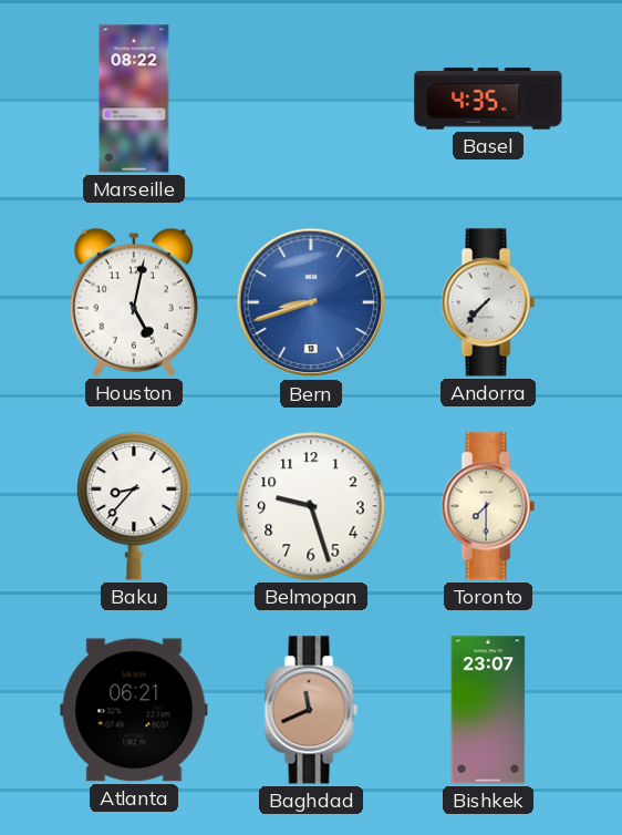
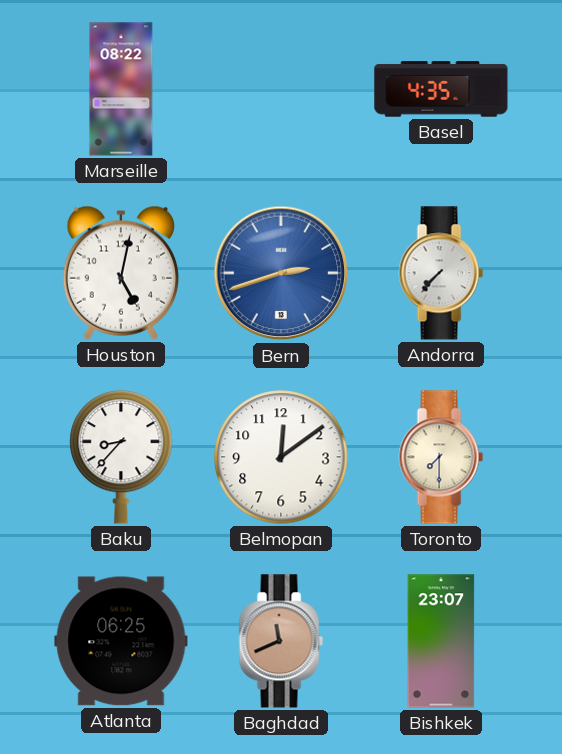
Bern: 8:42 -> 2:42
Belmopan: 9:27 -> 12:09
Atlanta: 06:21 -> 06:25
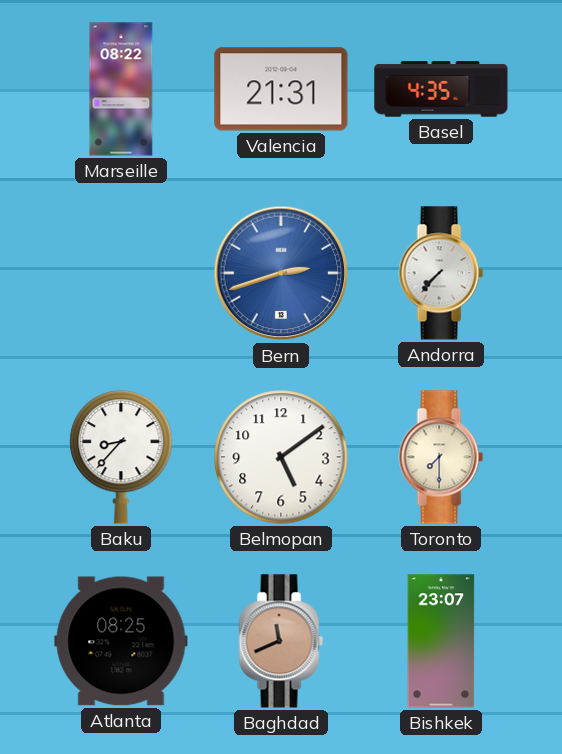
Valencia: none -> 21:31
Houston: 5:02 -> none
Belmopan: 12:09 -> 5:09
Atlanta: 06:25 -> 08:25
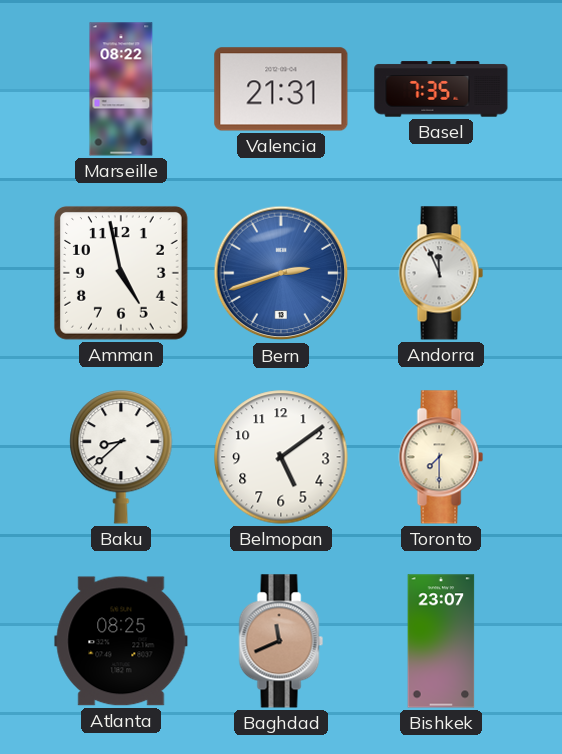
Basel: 4:35 -> 7:35
Amman: none -> 4:58
Andorra: 7:37 -> 11:56
Baku: 8:37 -> 8:38
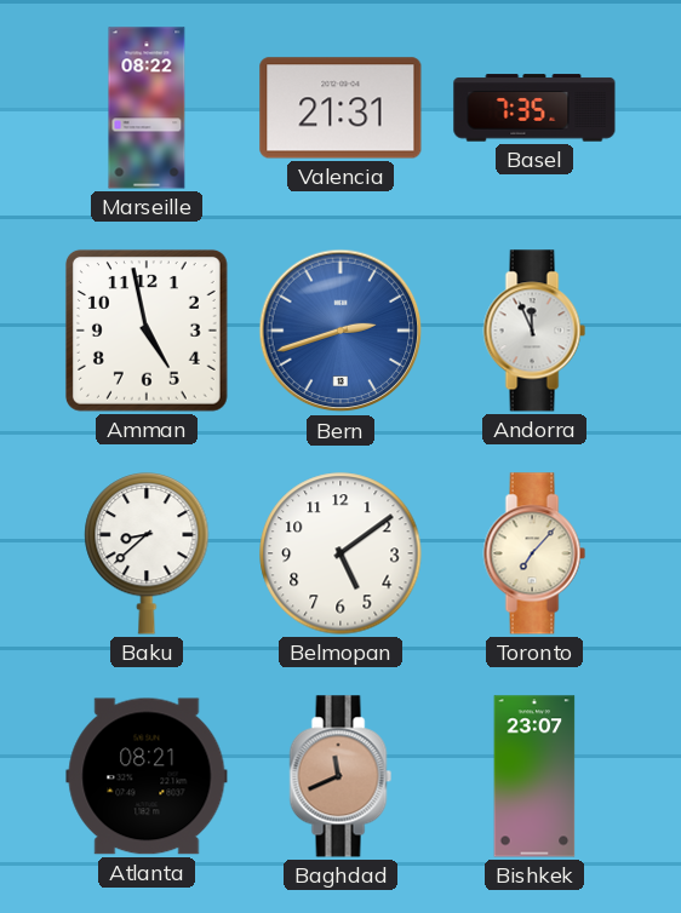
Toronto: 7:30 -> 7:07
Atlanta: 08:25 -> 08:21
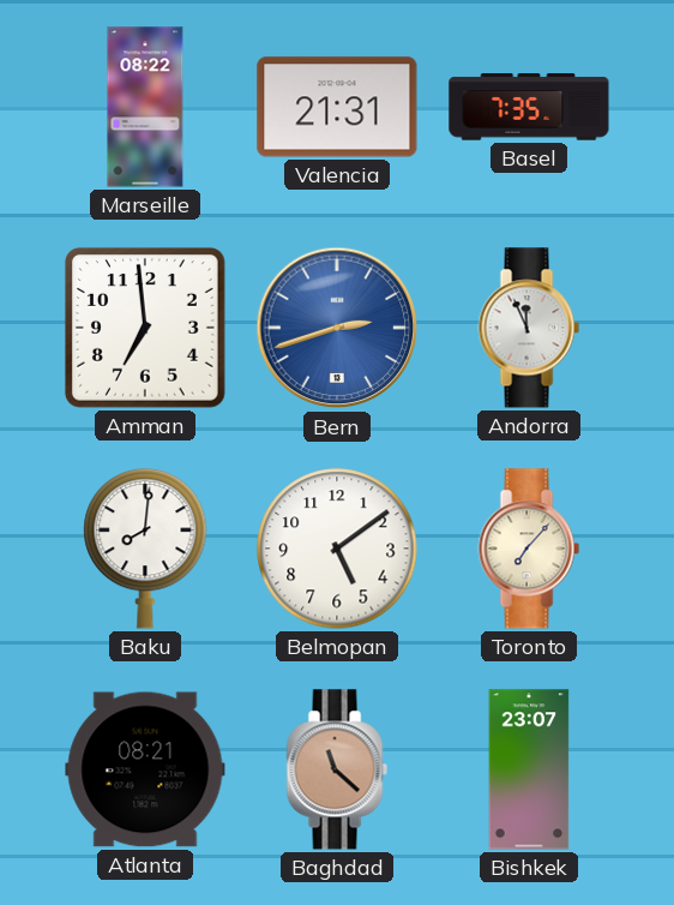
Amman: 4:58 -> 6:59
Baku: 8:38 -> 8:01
Baghdad: 11:41 -> 11:22
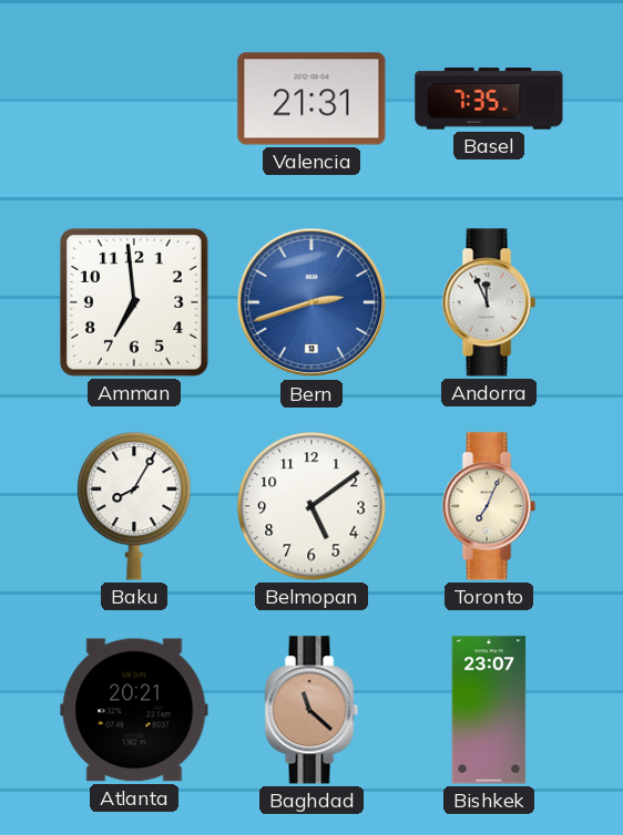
Marseille: 08:22 -> none
Baku: 8:01 -> 8:05
Toronto: 7:07 -> 7:04
Atlanta: 08:21 -> 20:21
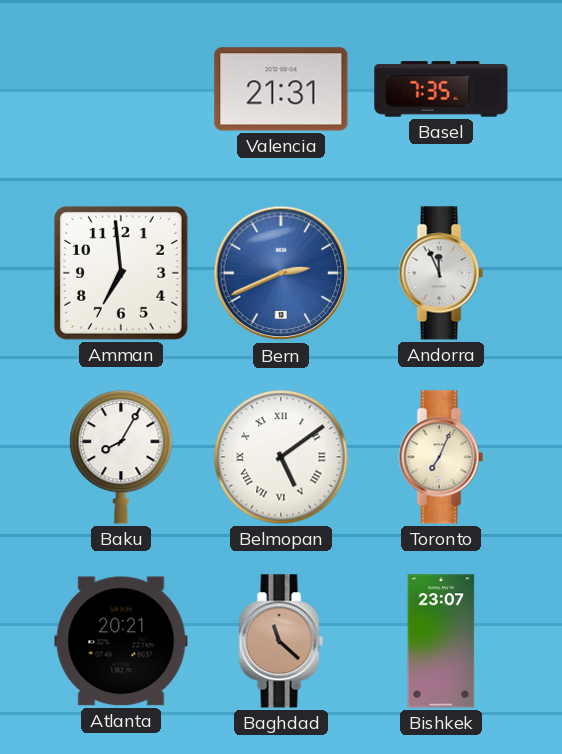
Bern: 2:42 -> 2:41
Belmopan numerals: Arabic -> Roman
